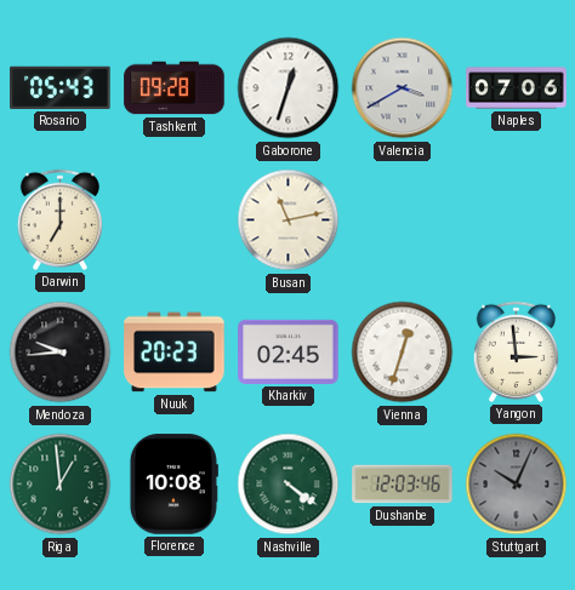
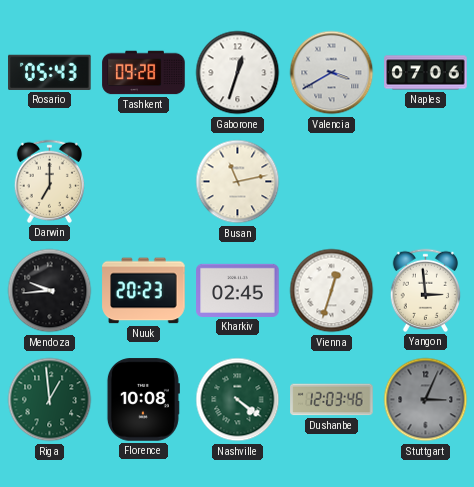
Stuttgart: 10:04 -> 3:04
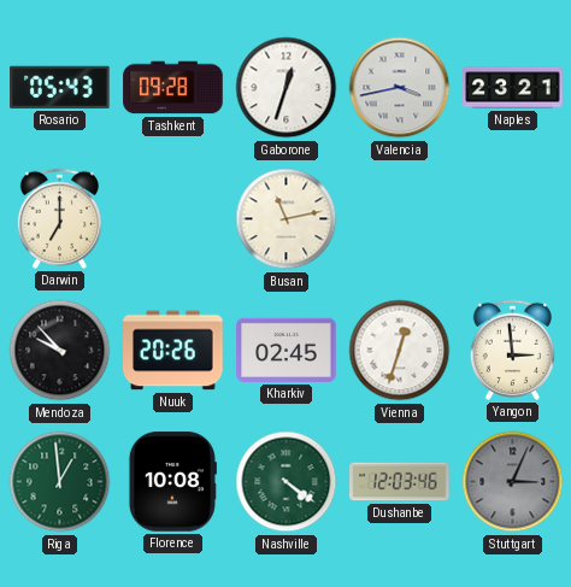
Valencia: 3:40 -> 3:43
Naples: 07:06 -> 23:21
Mendoza: 9:44 -> 9:53
Nuuk: 20:23 -> 20:26
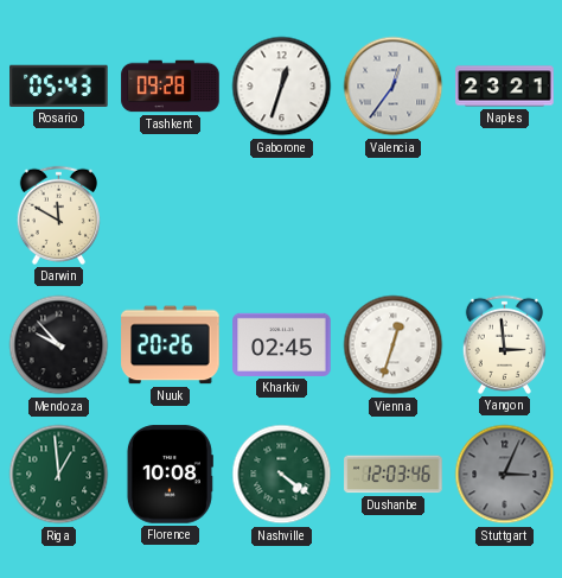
Valencia: 3:43 -> 12:36
Darwin: 7:00 -> 11:50
Busan: 11:13 -> none
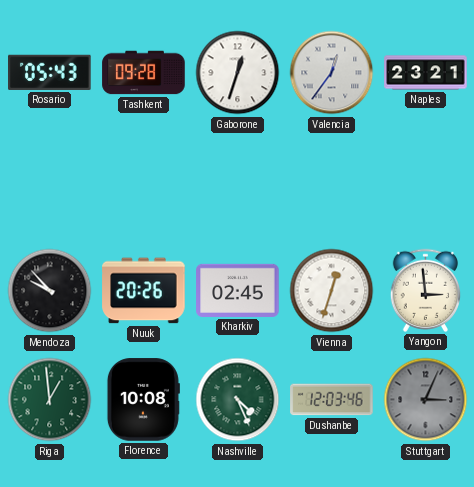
Darwin: 11:50 -> none
Nashville: 4:21 -> 4:26
